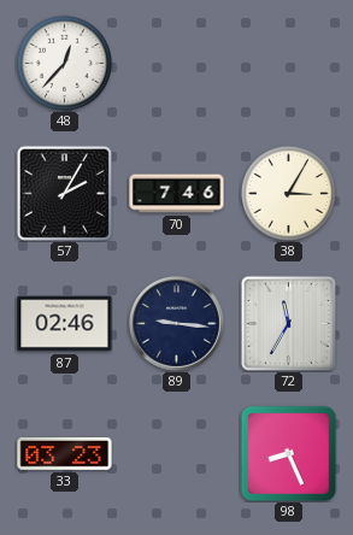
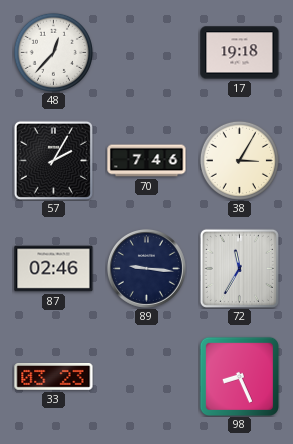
17: none -> 19:18
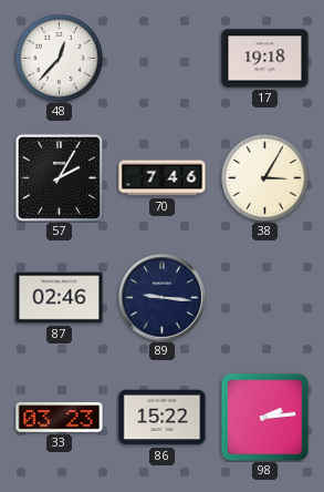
72: 11:35 -> none
86: none -> 15:22
98: 8:26 -> 2:14
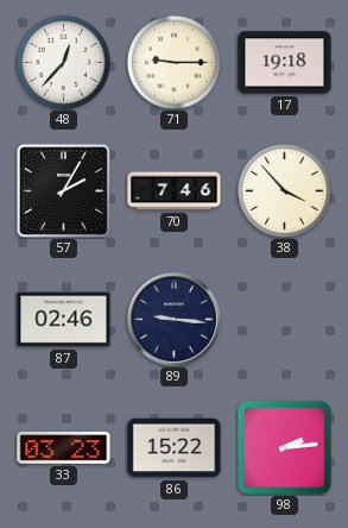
71: none -> 9:15
38: 3:05 -> 3:53
